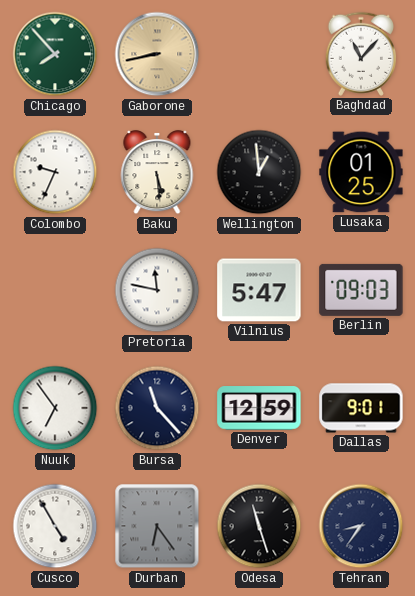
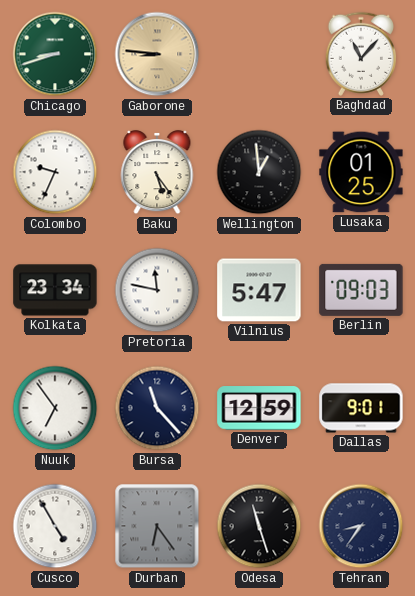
Chicago: 7:53 -> 8:42
Gaborone: 8:43 -> 8:46
Baku: 5:29 -> 5:24
Kolkata: none -> 23:34
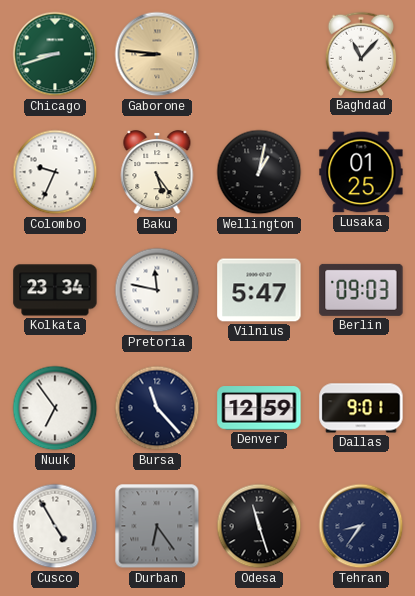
Wellington: 12:59 -> 1:02
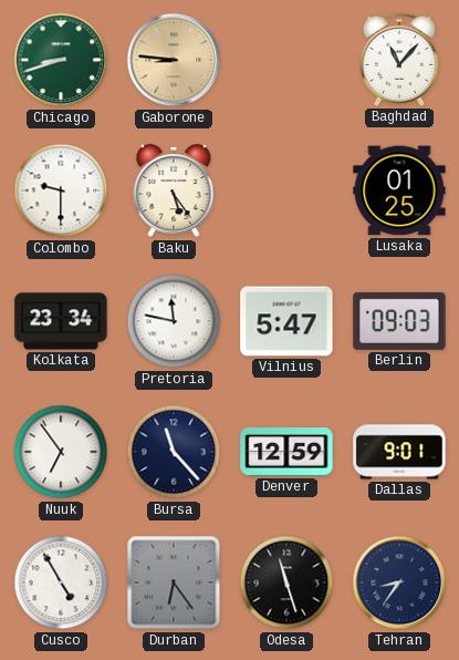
Colombo: 9:34 -> 9:30
Wellington: 1:02 -> none
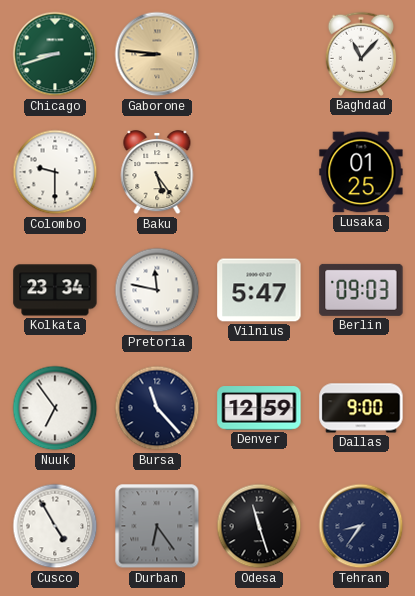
Dallas: 9:01 -> 9:00
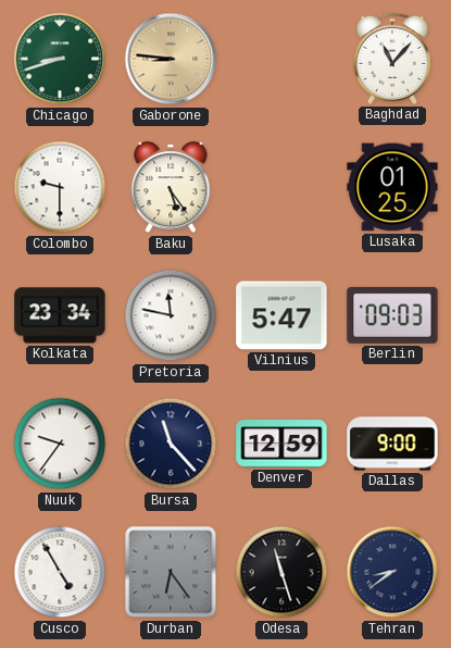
Nuuk: 6:54 -> 9:36
Tehran: 8:36 -> 8:39
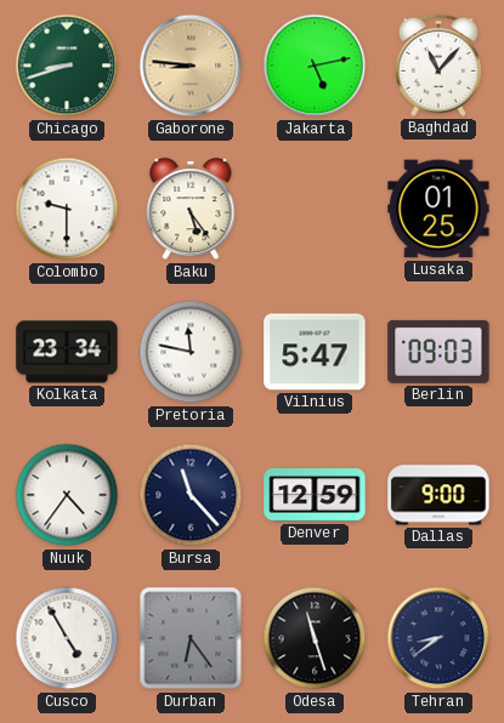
Jakarta: none -> 5:13
Nuuk: 9:36 -> 4:36
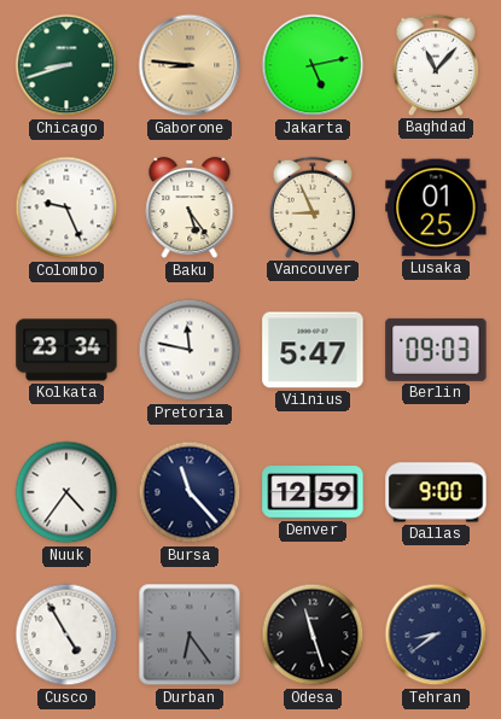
Colombo: 9:30 -> 9:26
Vancouver: none -> 8:56
